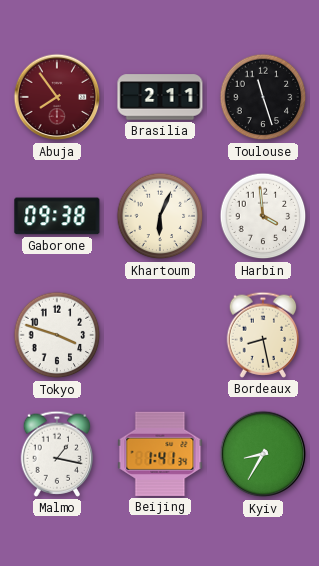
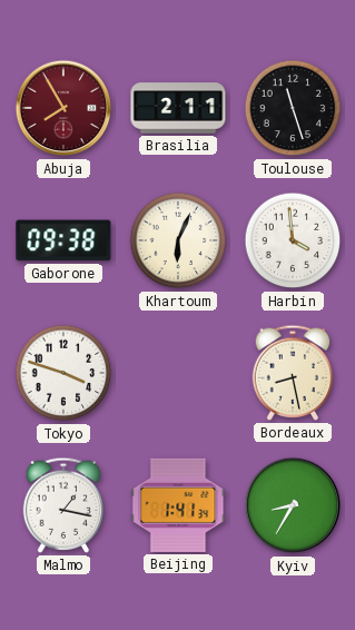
Abuja: 7:54 -> 7:55
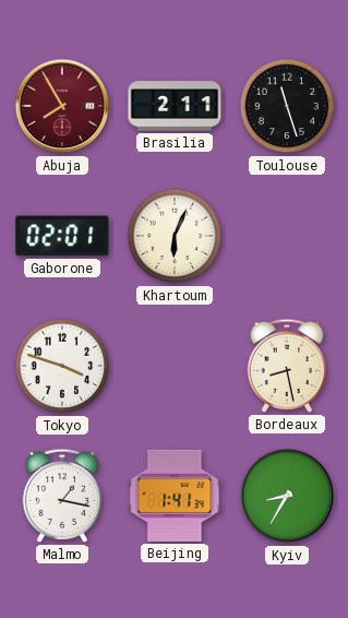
Gaborone: 09:38 -> 02:01
Harbin: 3:59 -> none
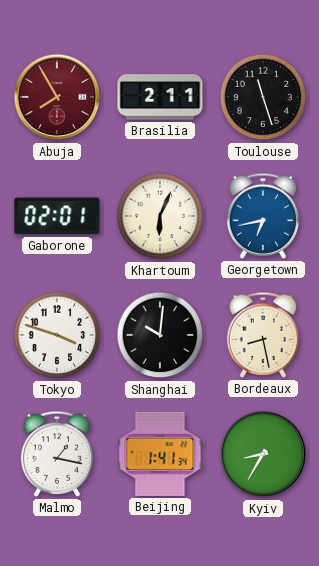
Georgetown: none -> 6:43
Shanghai: none -> 10:01
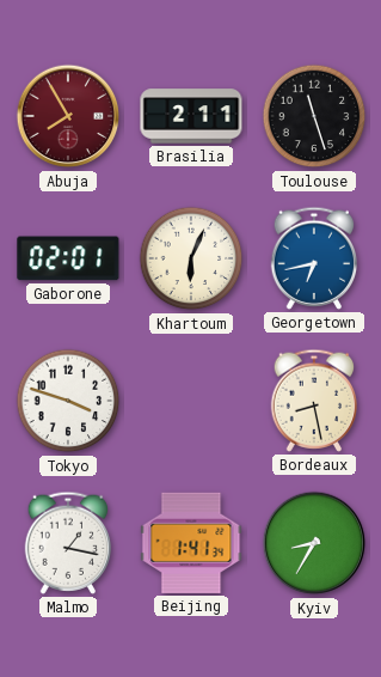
Shanghai: 10:01 -> none
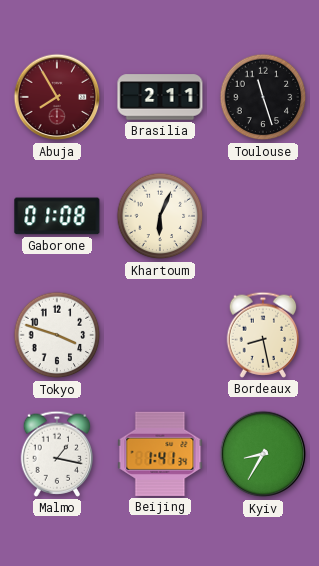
Gaborone: 02:01 -> 01:08
Georgetown: 6:43 -> none
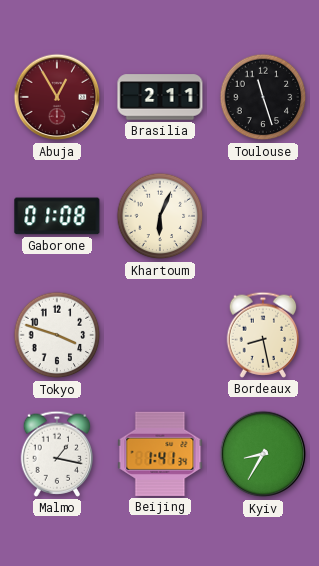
Abuja: 7:55 -> 12:55
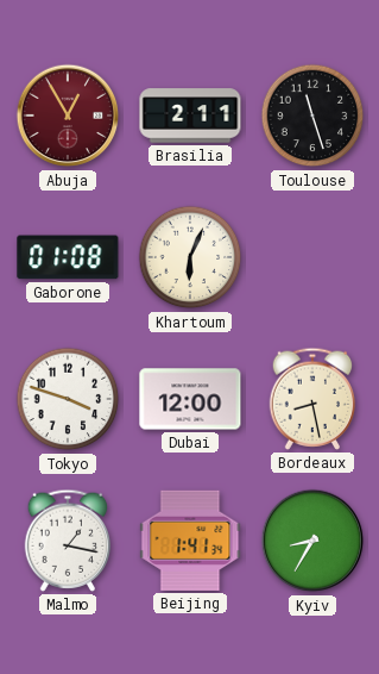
Dubai: none -> 12:00
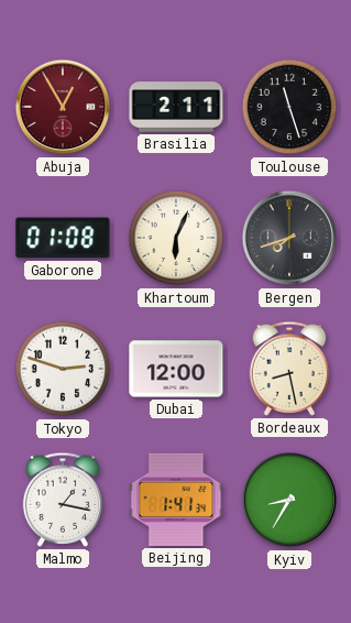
Bergen: none -> 7:42
Tokyo: 3:48 -> 2:48
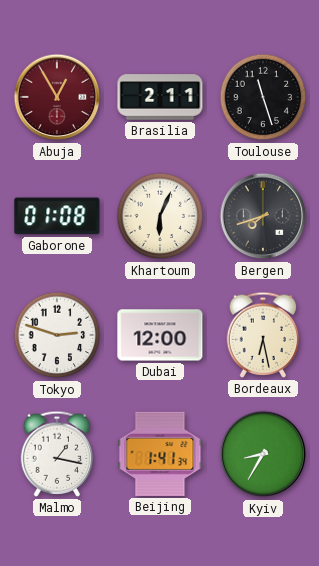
Bordeaux: 8:28 -> 6:28
